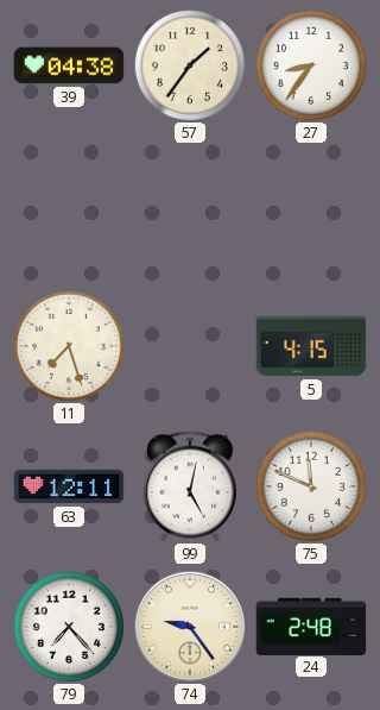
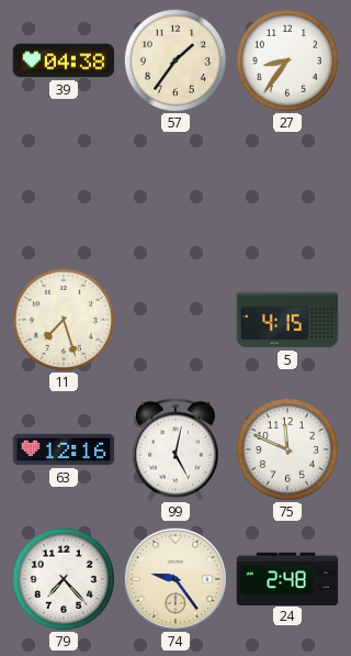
63: 12:11 -> 12:16
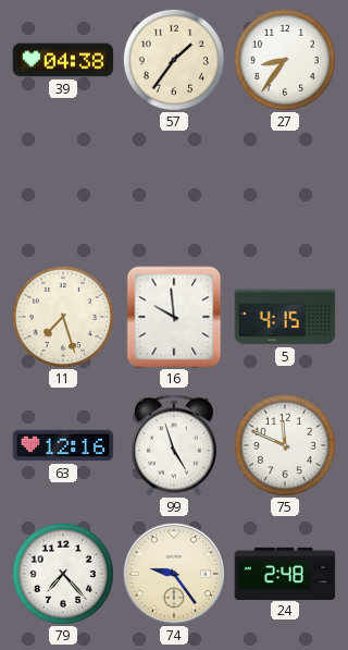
16: none -> 9:59
99: 5:02 -> 4:57
